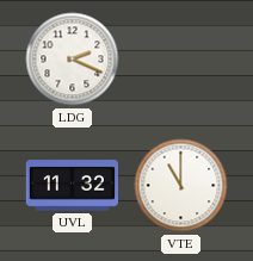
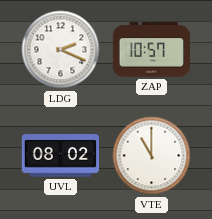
ZAP: none -> 10:57
UVL: 11:32 -> 08:02
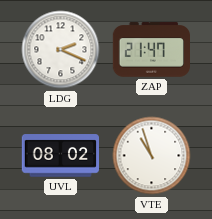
ZAP: 10:57 -> 21:47
VTE: 11:00 -> 10:57
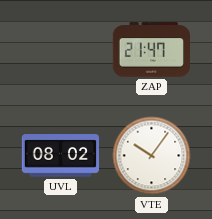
LDG: 2:19 -> none
VTE: 10:57 -> 10:06
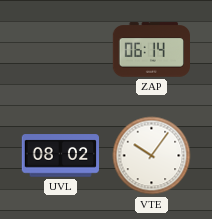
ZAP: 21:47 -> 06:14
